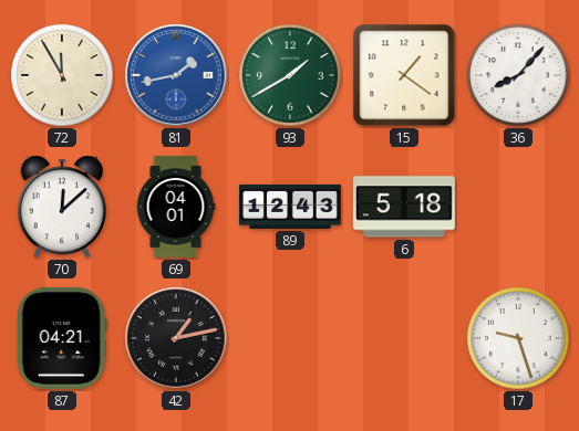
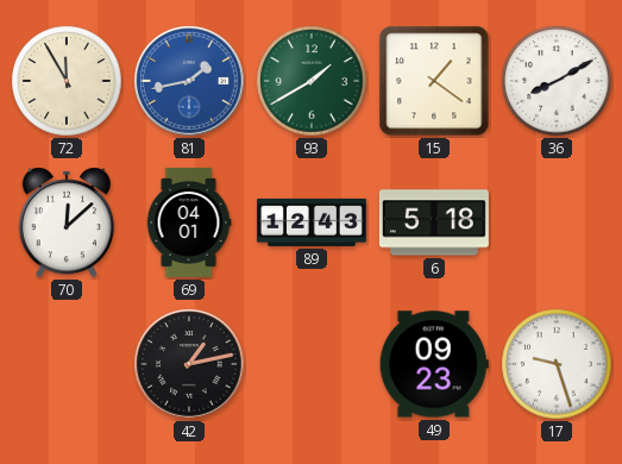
36: 8:07 -> 8:10
87: 04:21 -> none
49: none -> 09:23
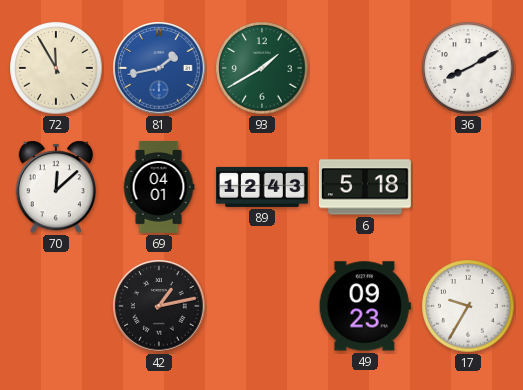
15: 1:21 -> none
17: 9:27 -> 9:35
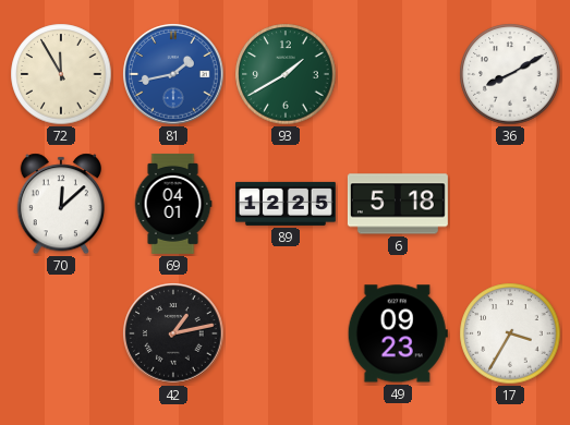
89: 12:43 -> 12:25
17: 9:35 -> 3:35
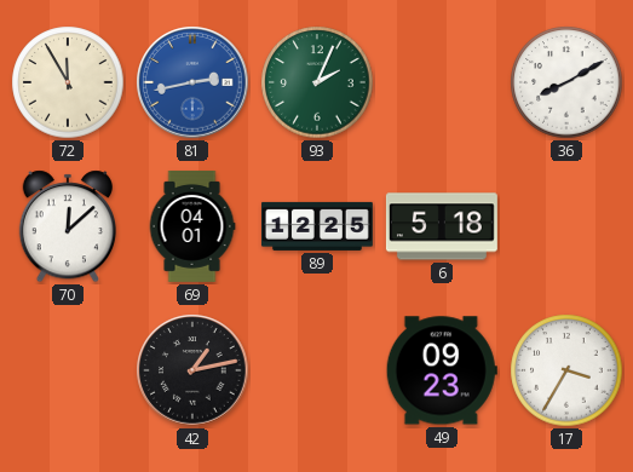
81: 1:43 -> 2:43
93: 1:40 -> 2:04
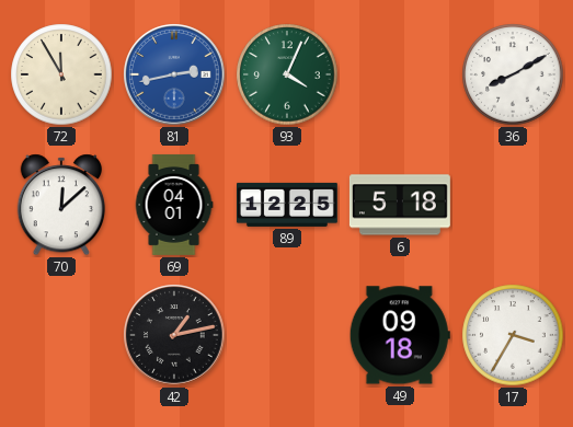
93: 2:04 -> 4:04
49: 09:23 -> 09:18
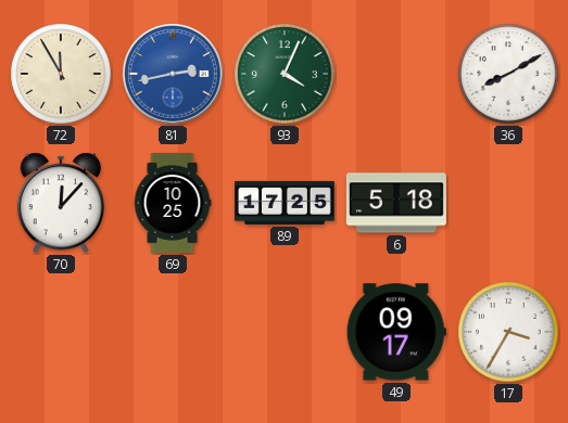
70: 12:08 -> 12:07
69: 04:01 -> 10:25
89: 12:25 -> 17:25
42: 1:13 -> none
49: 09:18 -> 09:17
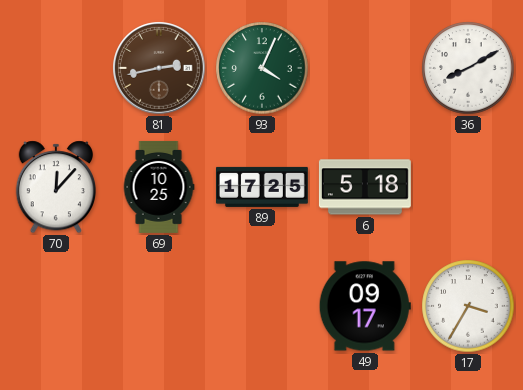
72: 11:55 -> none
81 dial: blue -> brown
